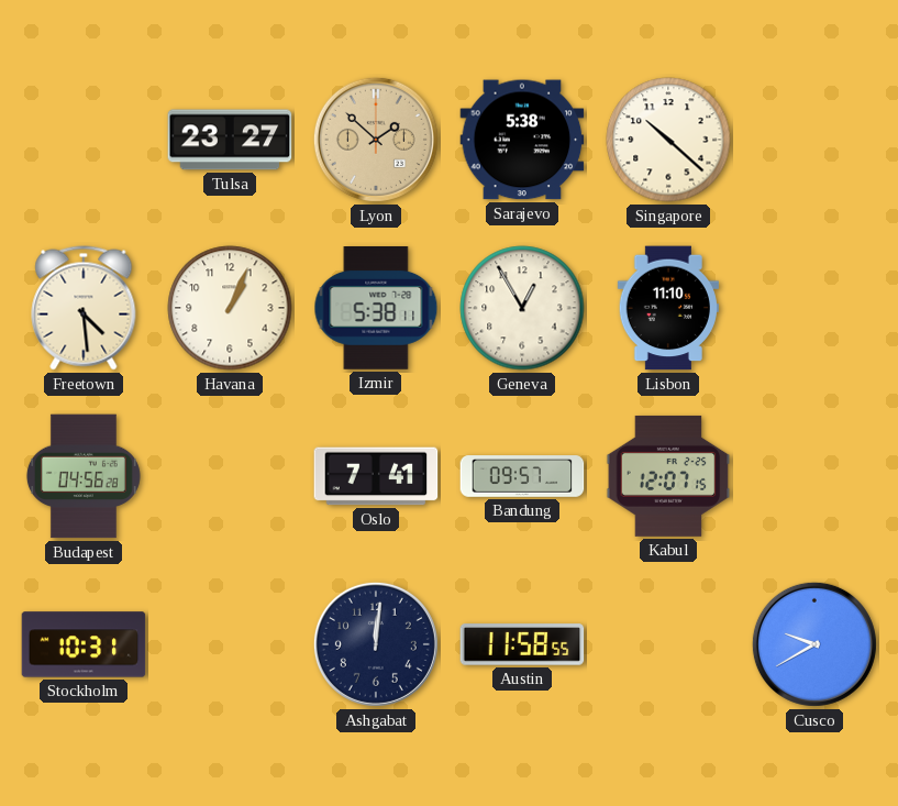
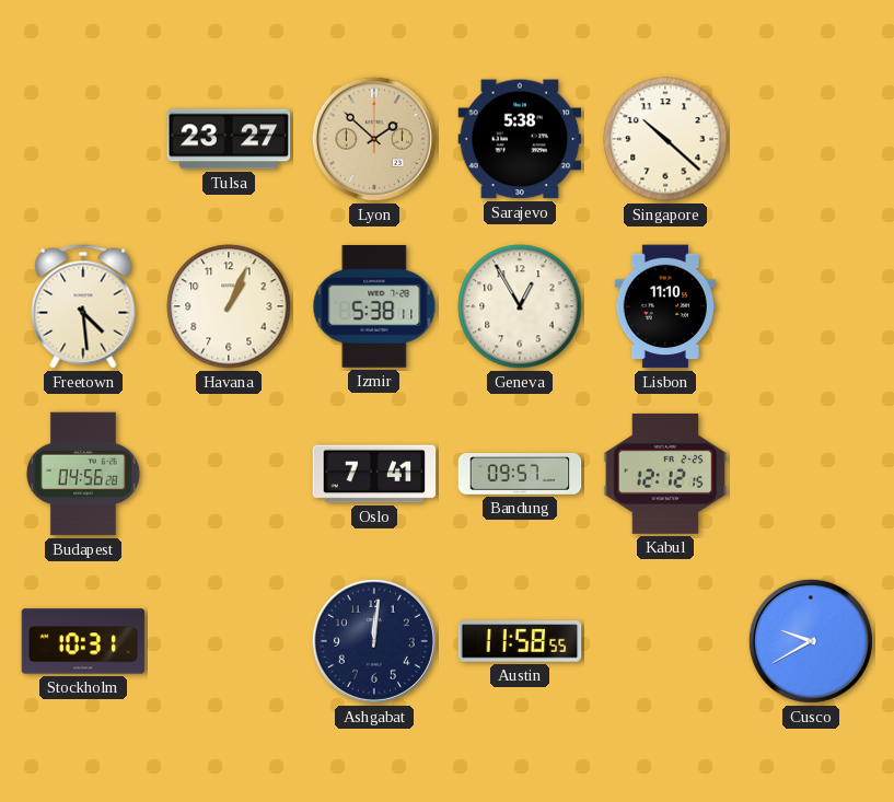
Kabul: 12:07 -> 12:12
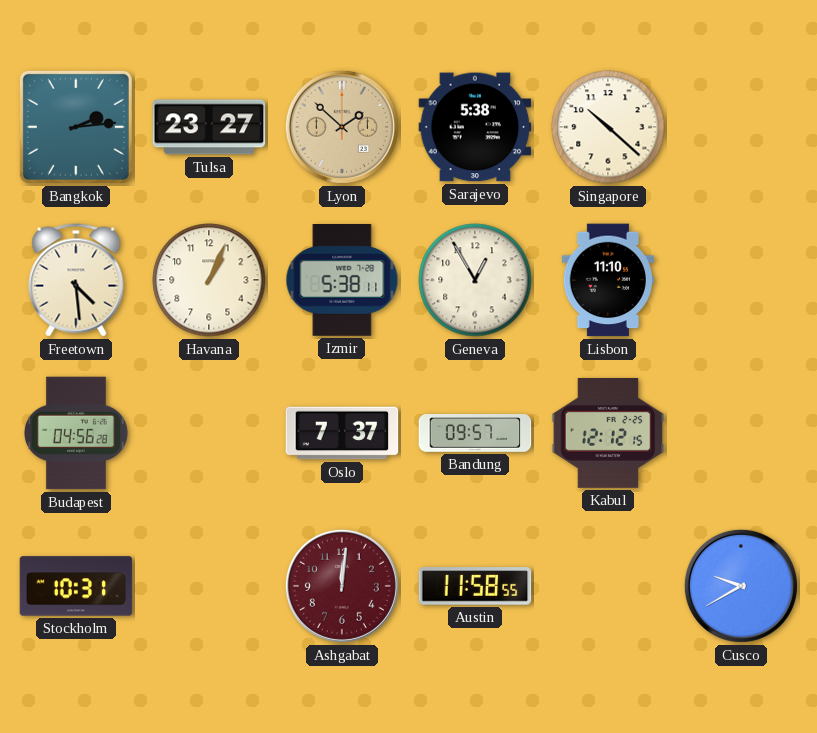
Bangkok: none -> 2:14
Oslo: 7:41 -> 7:37
Ashgabat dial: navy -> burgundy
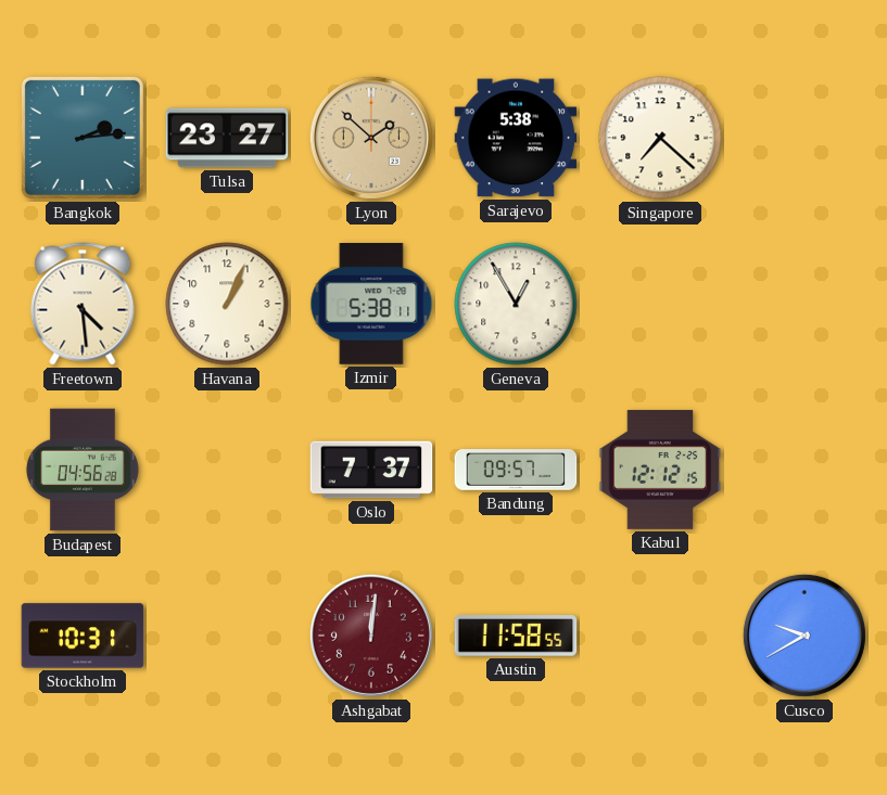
Singapore: 10:22 -> 7:22
Lisbon: 11:10 -> none
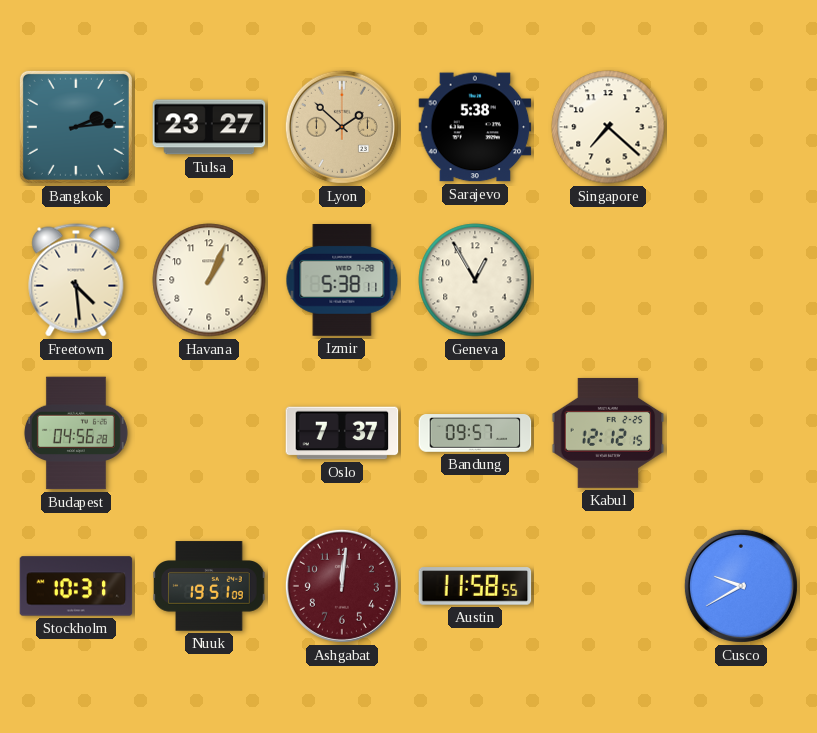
Nuuk: none -> 19:51
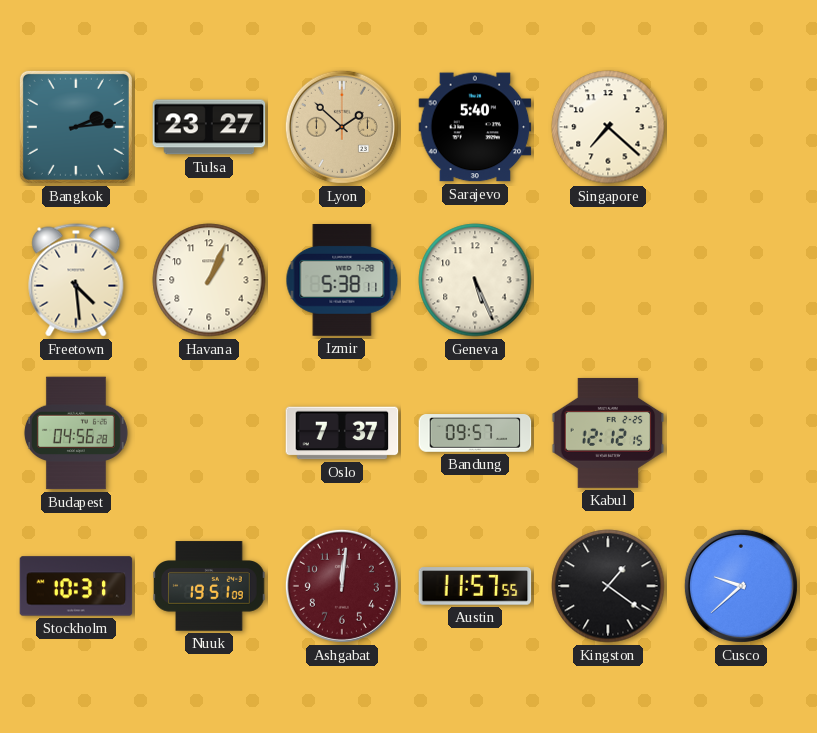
Sarajevo: 5:38 -> 5:40
Geneva: 12:55 -> 5:26
Austin: 11:58 -> 11:57
Kingston: none -> 1:21
Cusco: 9:40 -> 9:38
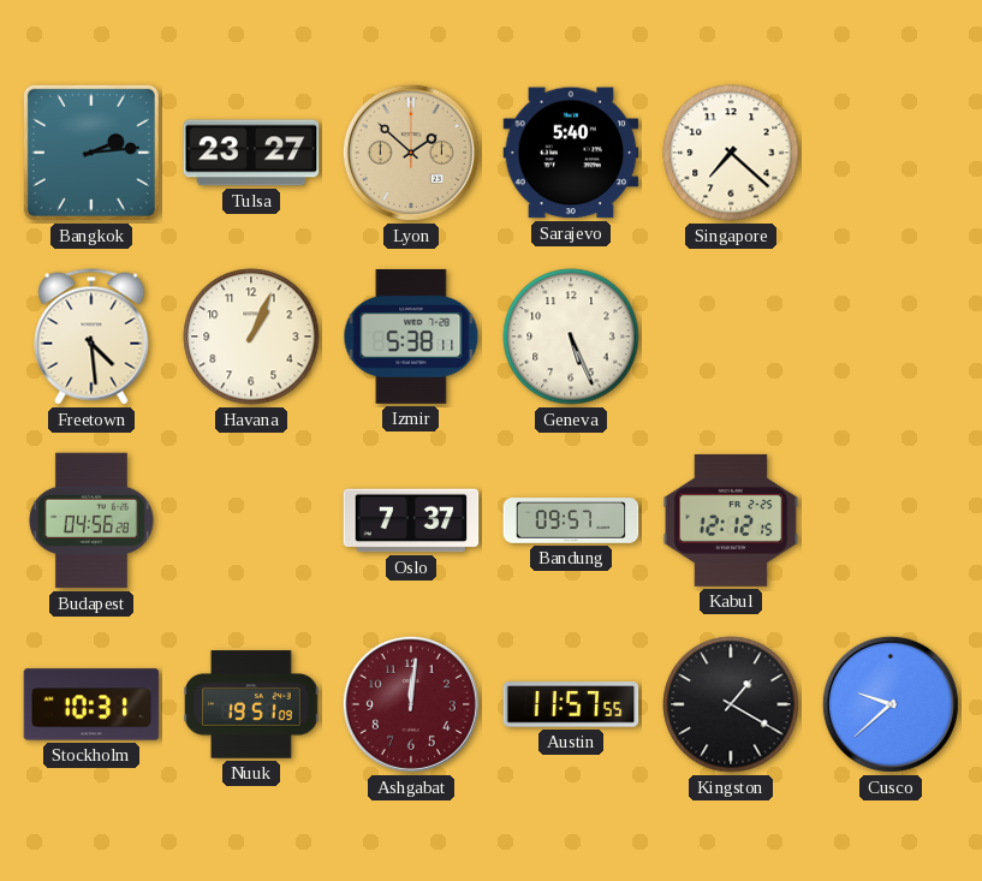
Kingston: 1:21 -> 1:20
